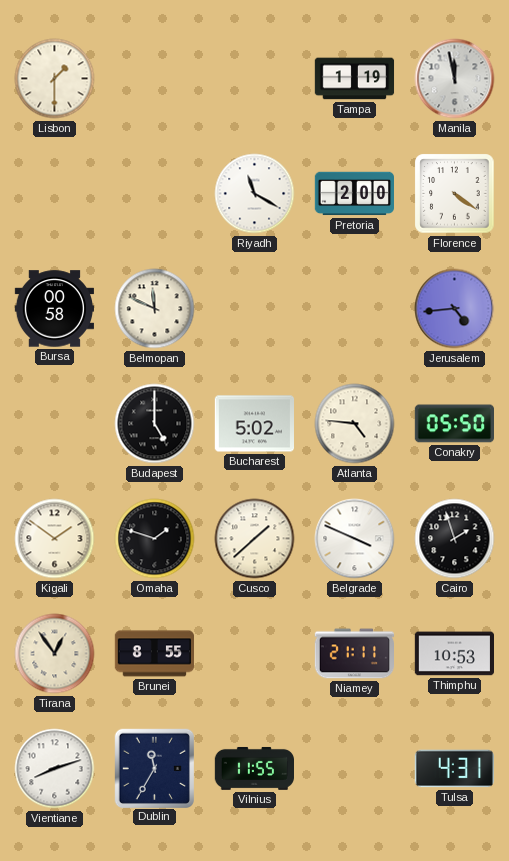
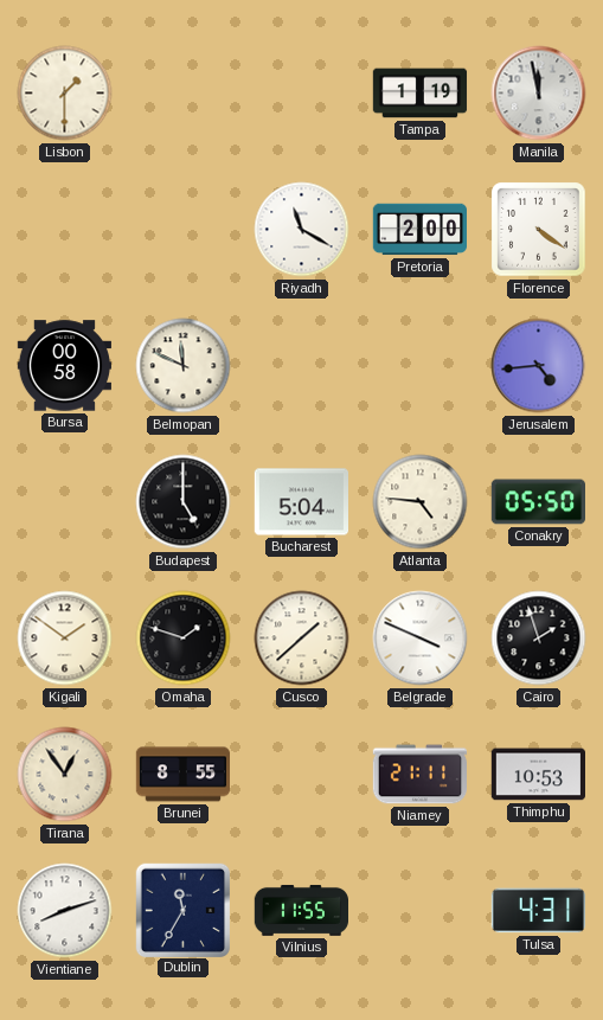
Bucharest: 5:02 -> 5:04
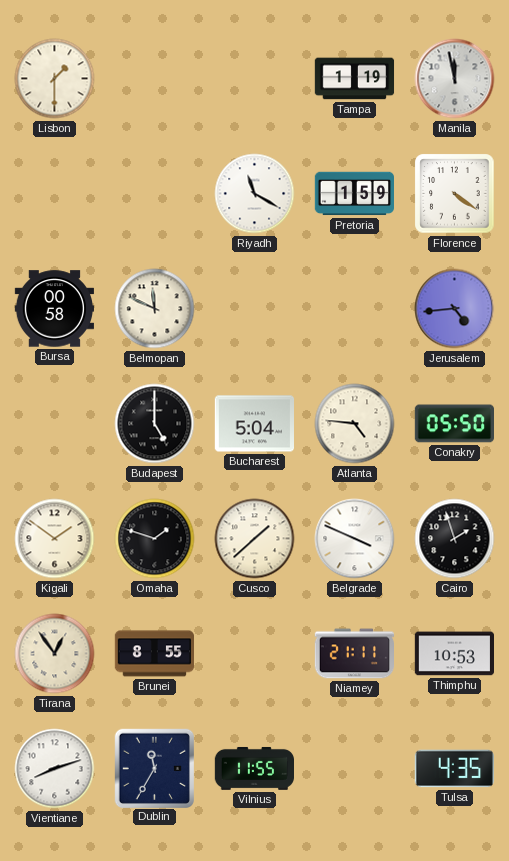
Pretoria: 2:00 -> 1:59
Tulsa: 4:31 -> 4:35
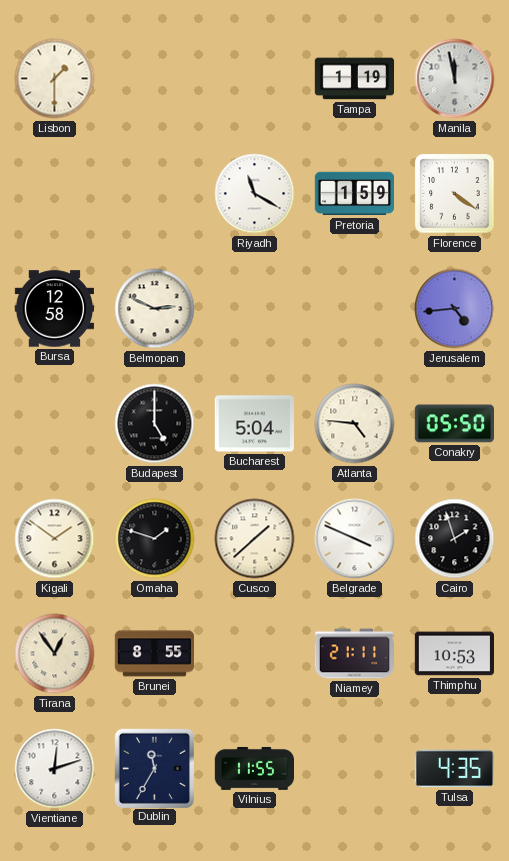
Bursa: 00:58 -> 12:58
Belmopan: 11:49 -> 2:49
Vientiane: 8:12 -> 12:12
